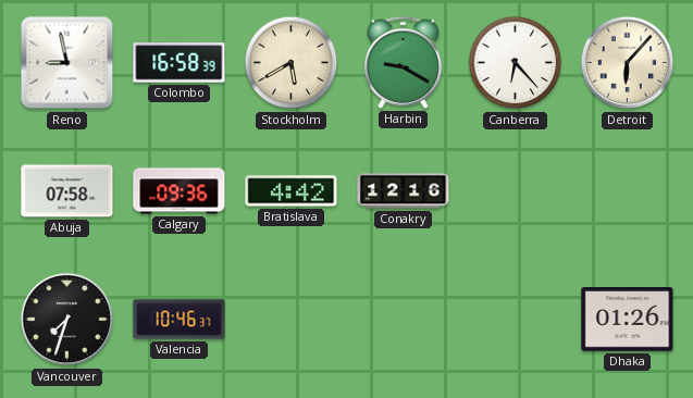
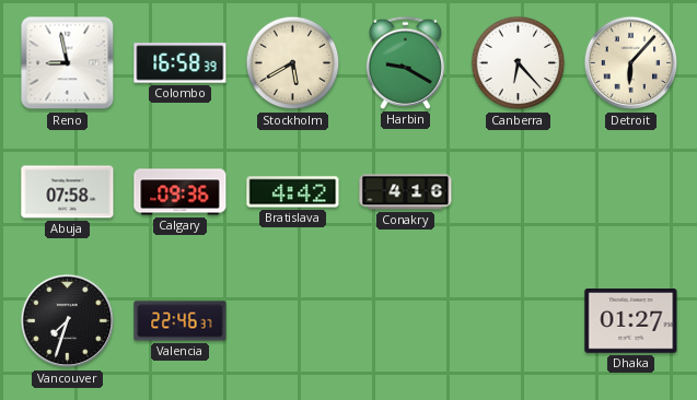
Conakry: 12:16 -> 4:16
Valencia: 10:46 -> 22:46
Dhaka: 01:26 -> 01:27
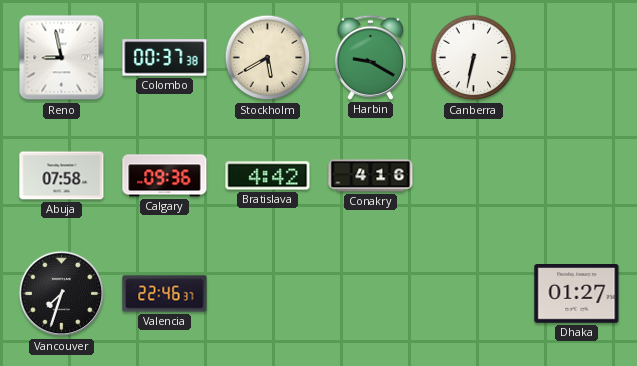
Colombo: 16:58 -> 00:37
Canberra: 6:23 -> 6:32
Detroit: 6:07 -> none
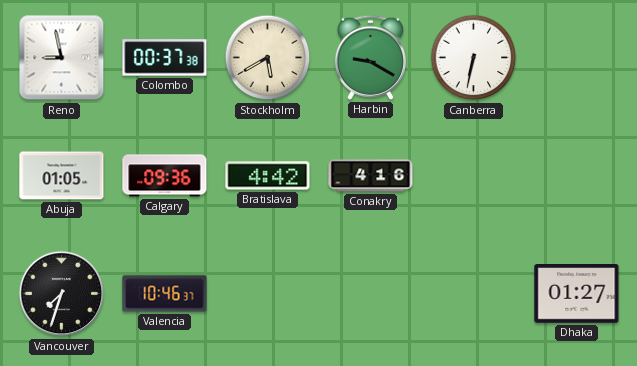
Abuja: 07:58 -> 01:05
Valencia: 22:46 -> 10:46
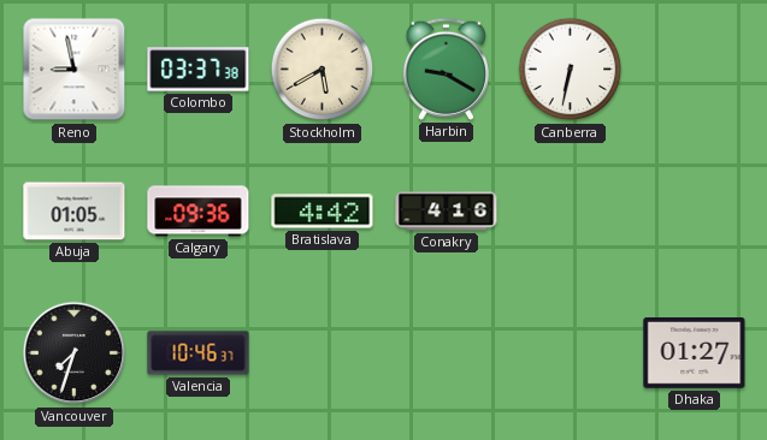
Colombo: 00:37 -> 03:37
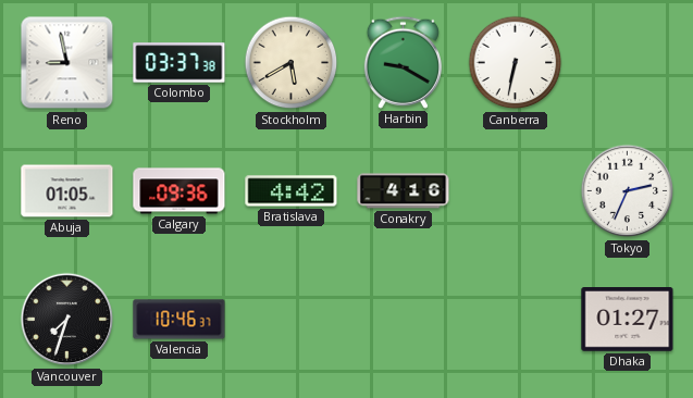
Tokyo: none -> 2:34
